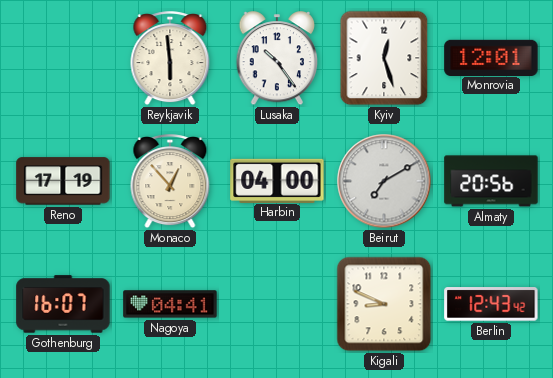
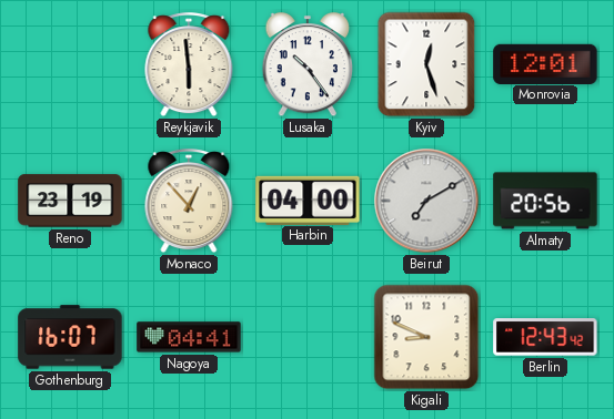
Reno: 17:19 -> 23:19
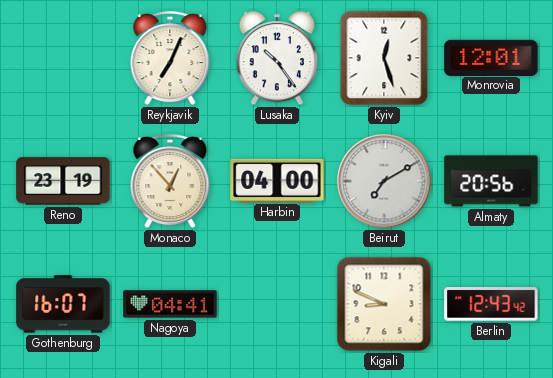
Reykjavik: 5:59 -> 7:04
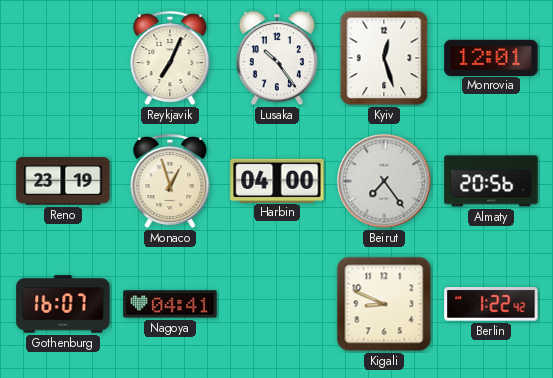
Monaco: 12:53 -> 12:57
Beirut: 7:10 -> 7:24
Berlin: 12:43 -> 1:22
